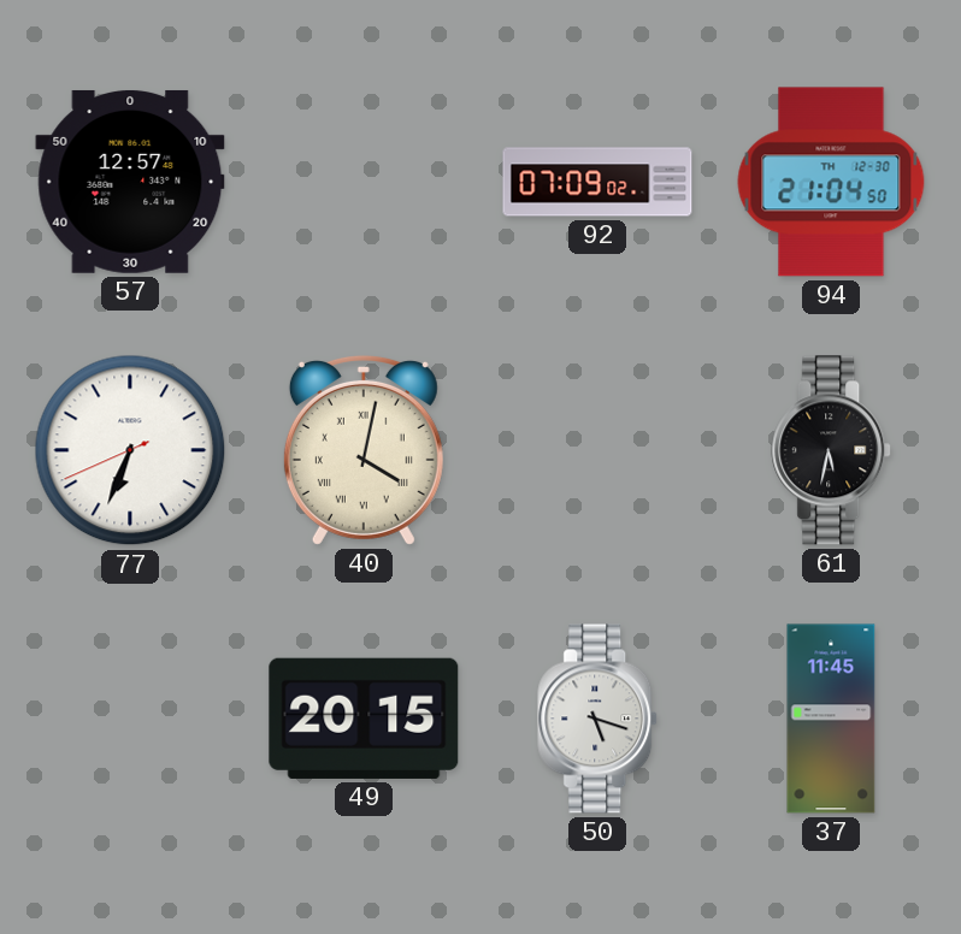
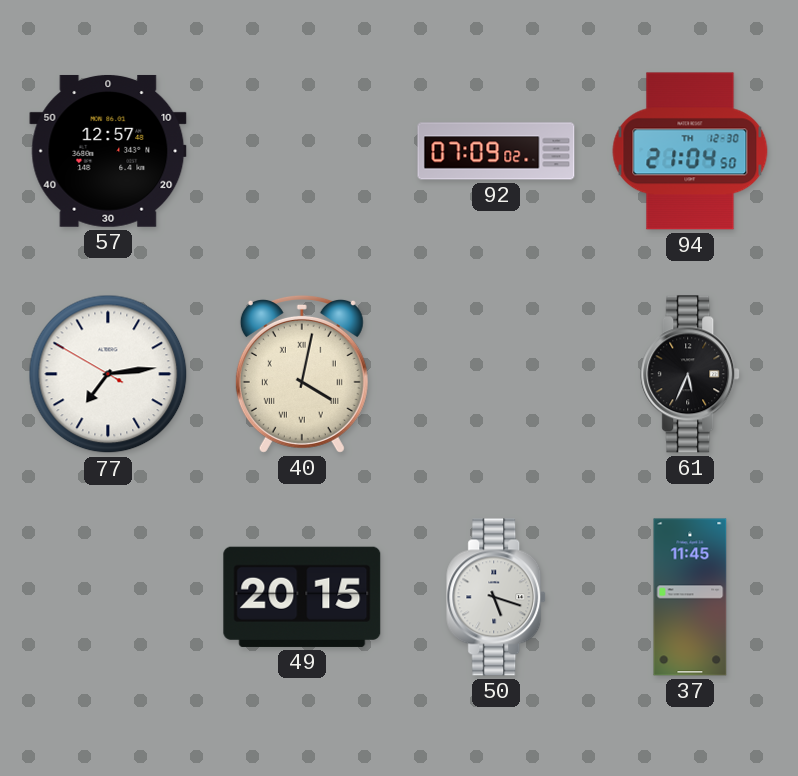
77: 6:33 -> 7:13
61: 5:32 -> 5:34
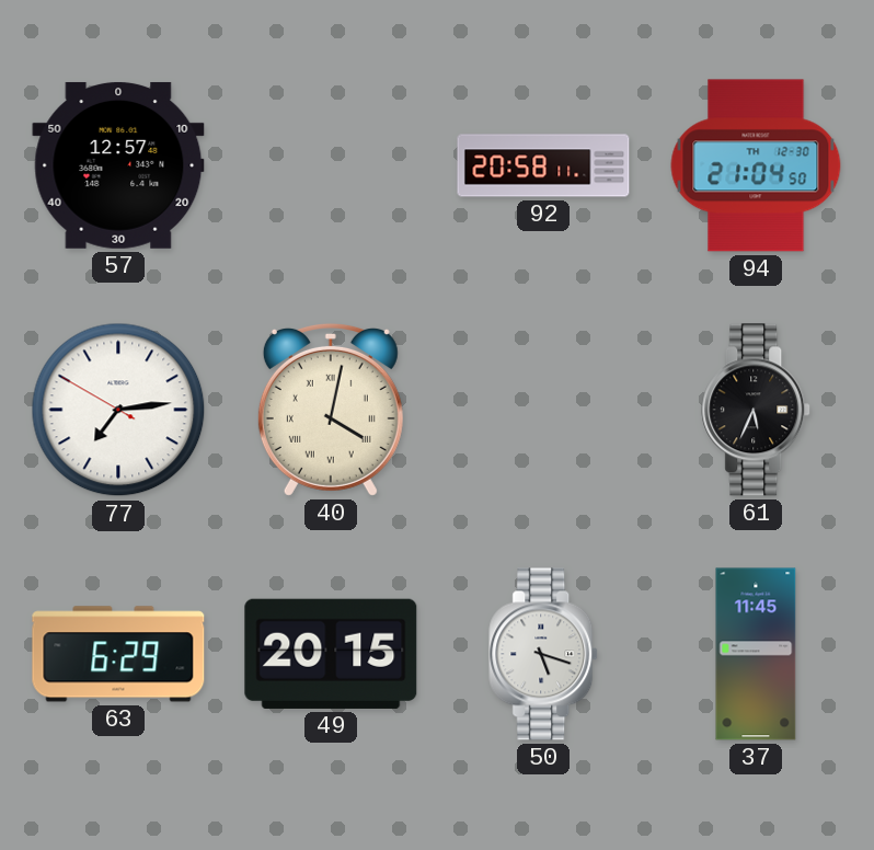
92: 07:09 -> 20:58
63: none -> 6:29
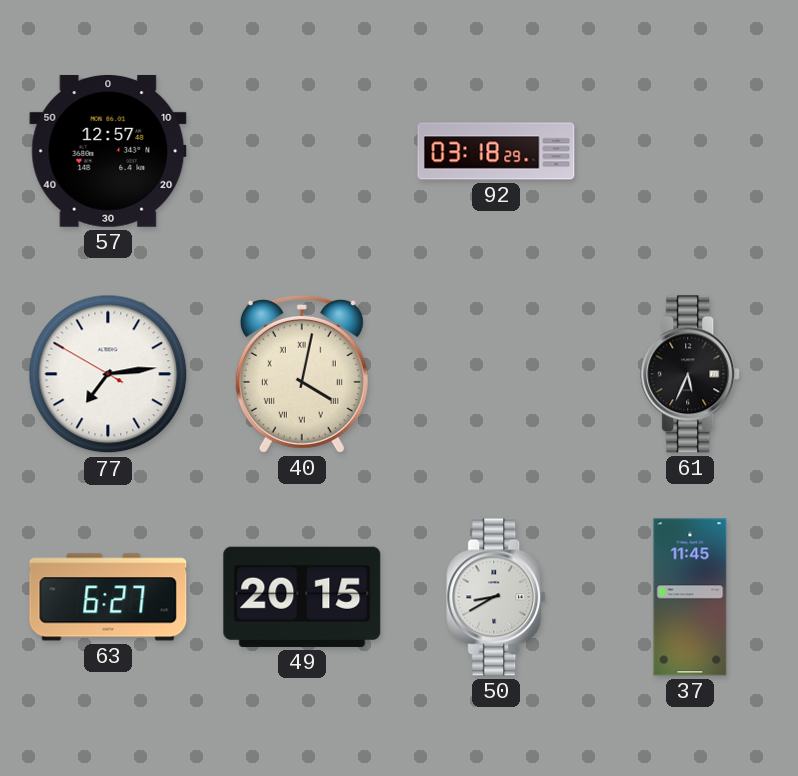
92: 20:58 -> 03:18
94: 21:04 -> none
63: 6:29 -> 6:27
50: 5:18 -> 8:40
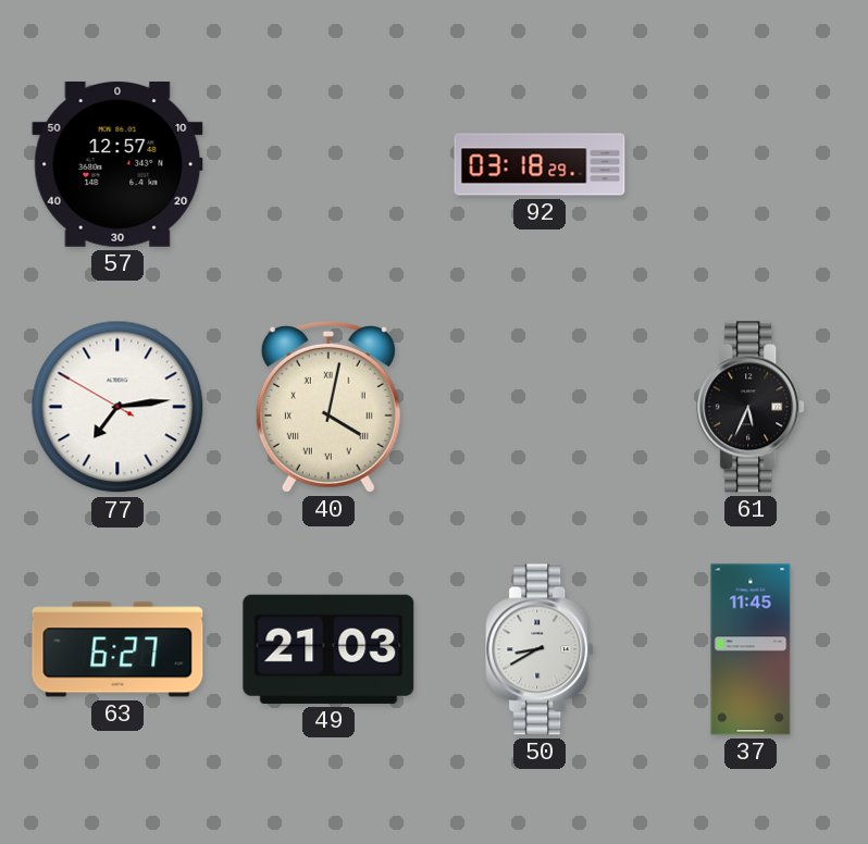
49: 20:15 -> 21:03
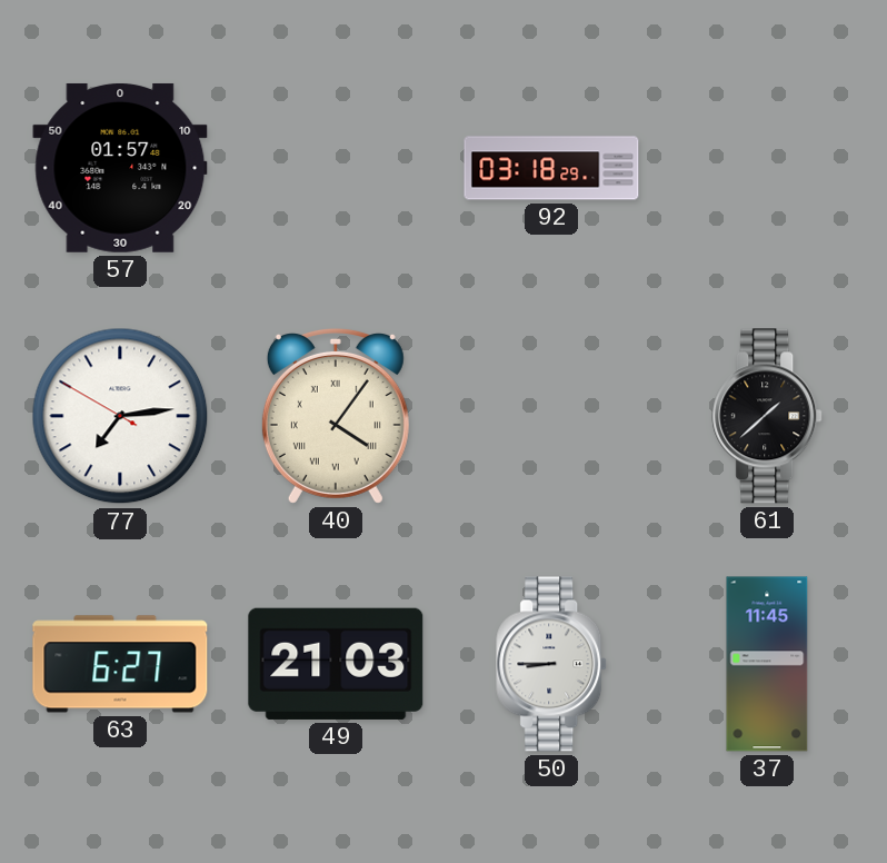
57: 12:57 -> 01:57
40: 4:02 -> 4:06
61: 5:34 -> 1:38
50: 8:40 -> 8:45
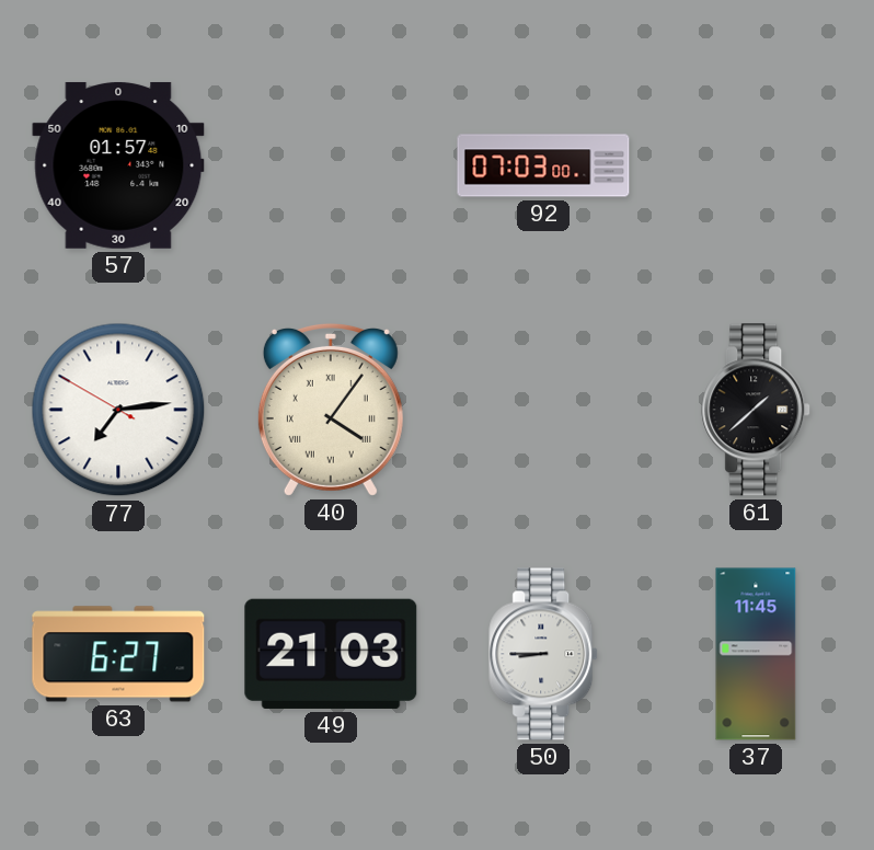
92: 03:18 -> 07:03
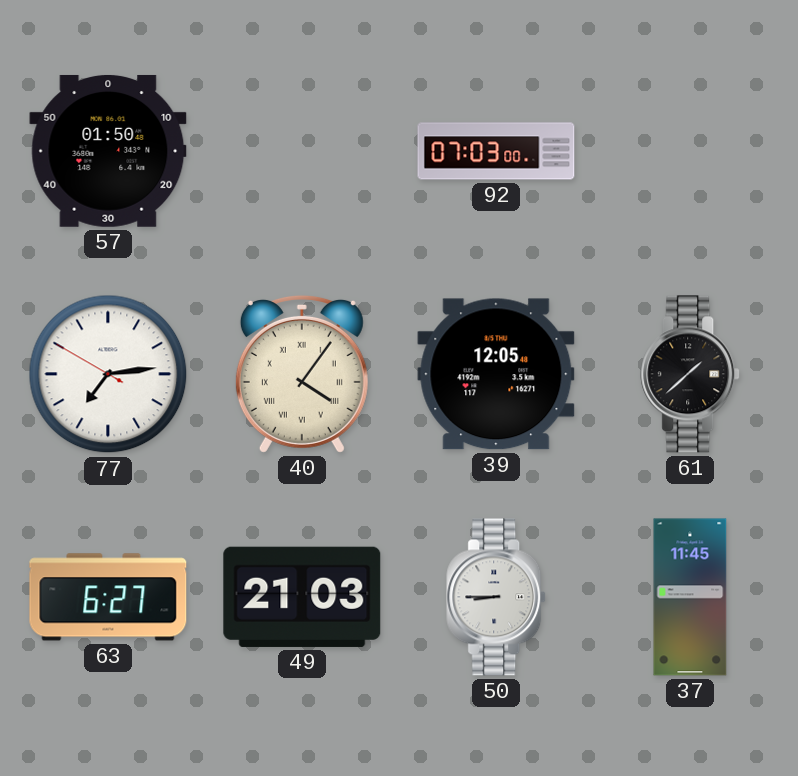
57: 01:57 -> 01:50
39: none -> 12:05
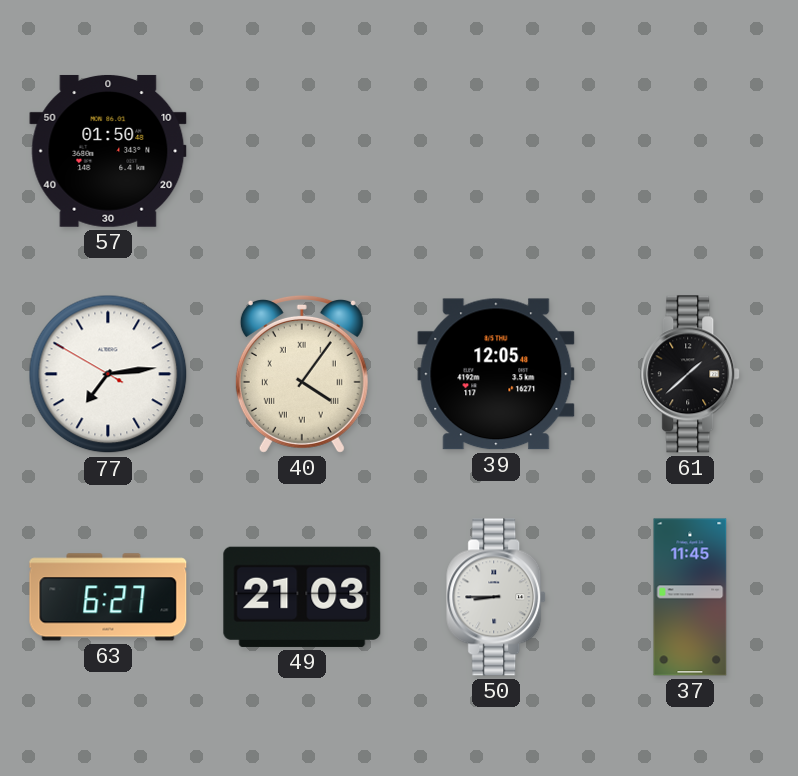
92: 07:03 -> none
